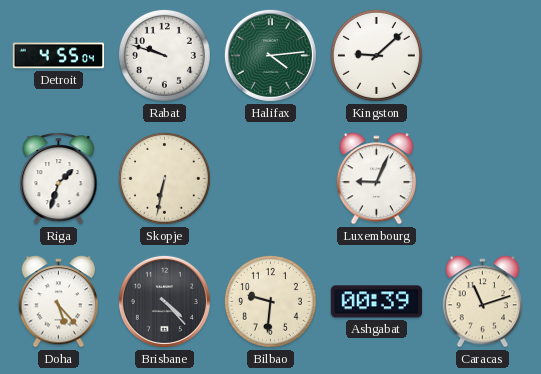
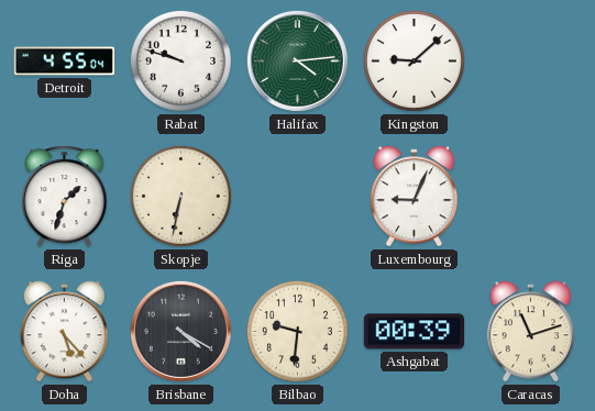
Brisbane: 4:23 -> 4:20
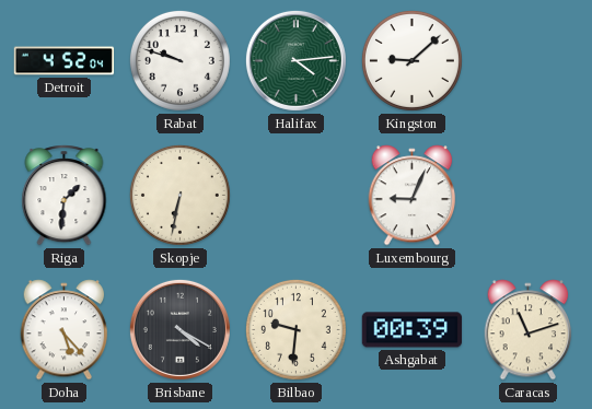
Detroit: 4:55 -> 4:52
Riga: 1:33 -> 1:31
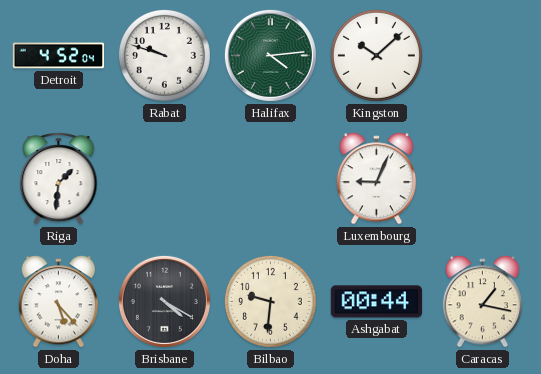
Kingston: 9:08 -> 10:08
Skopje: 6:32 -> none
Ashgabat: 00:39 -> 00:44
Caracas: 11:12 -> 1:17
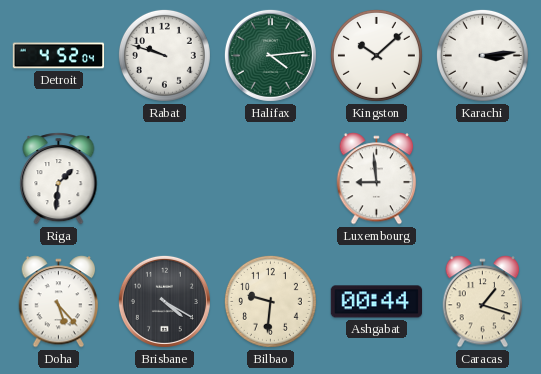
Karachi: none -> 3:14
Luxembourg: 9:04 -> 8:59
Caracas: 1:17 -> 1:18
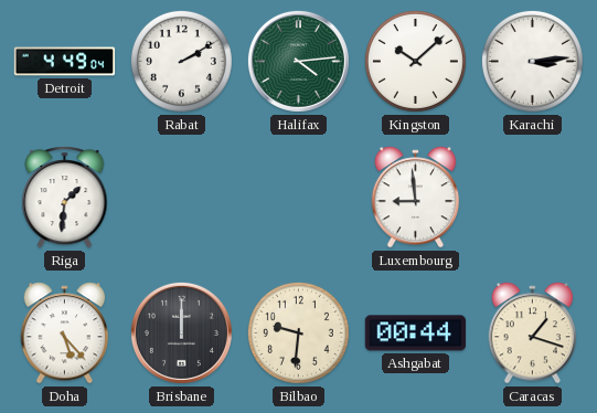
Detroit: 4:52 -> 4:49
Rabat: 9:48 -> 2:10
Brisbane: 4:20 -> 12:00
